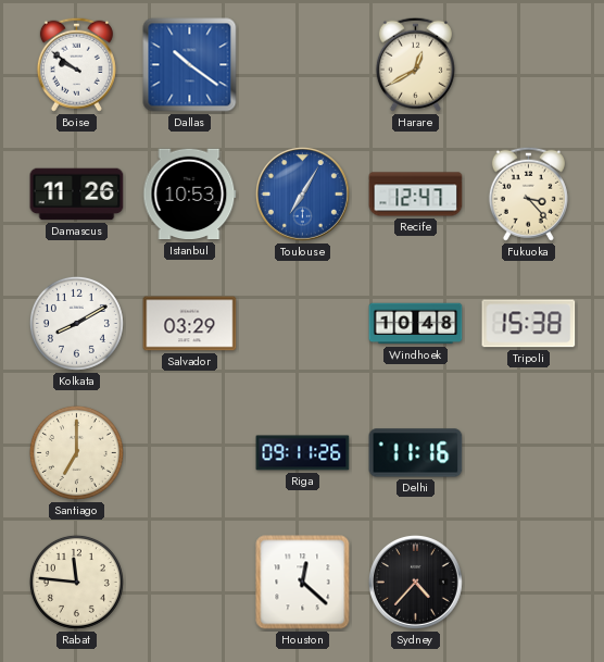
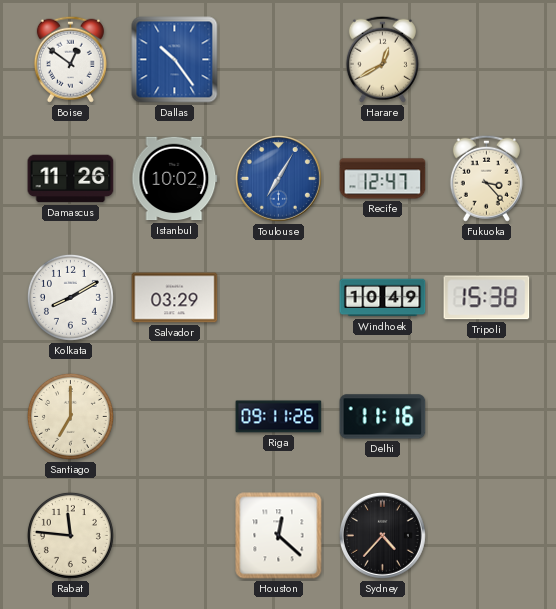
Boise: 9:51 -> 12:51
Dallas: 10:21 -> 10:24
Istanbul: 10:53 -> 10:02
Windhoek: 10:48 -> 10:49
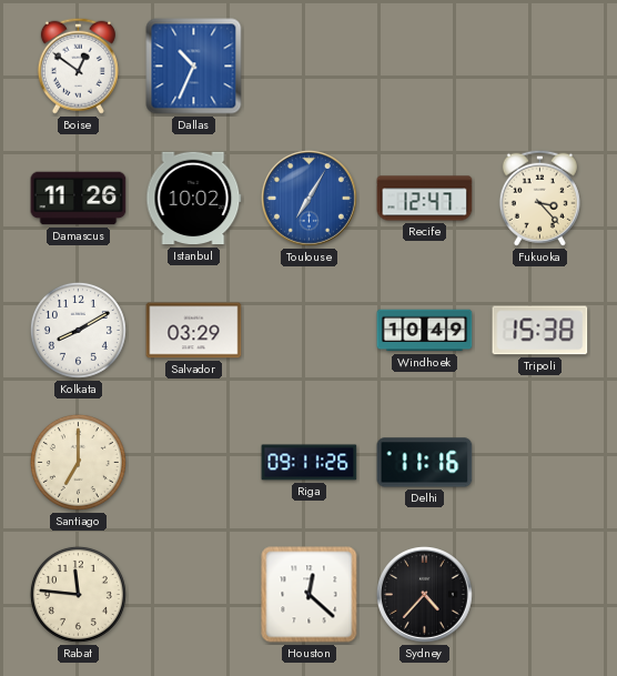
Dallas: 10:24 -> 10:34
Harare: 12:40 -> none
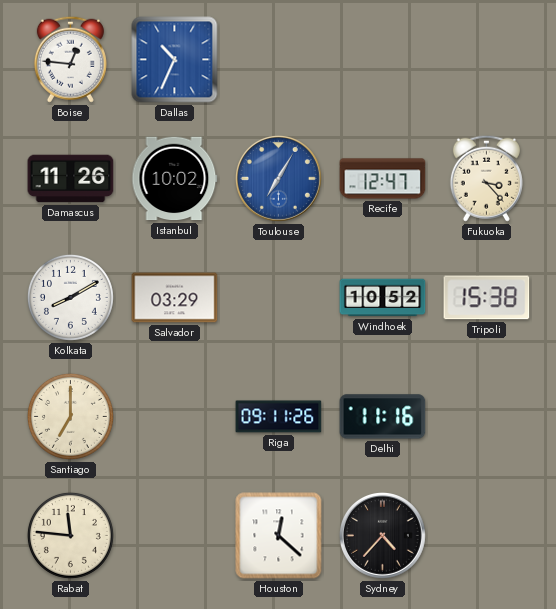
Boise: 12:51 -> 12:46
Windhoek: 10:49 -> 10:52
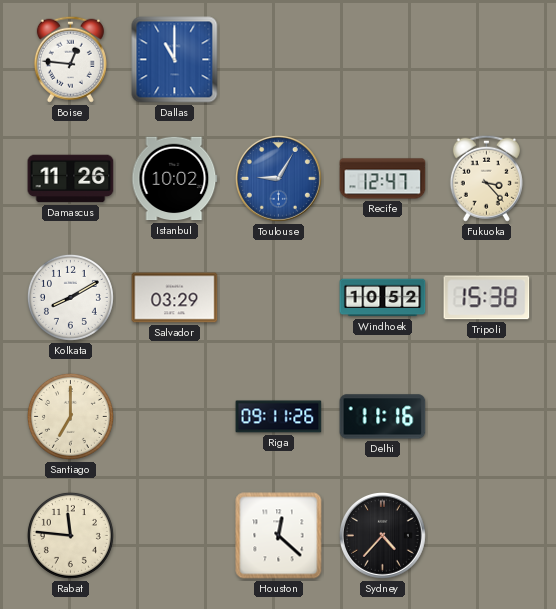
Dallas: 10:34 -> 11:00
Toulouse: 7:05 -> 9:05
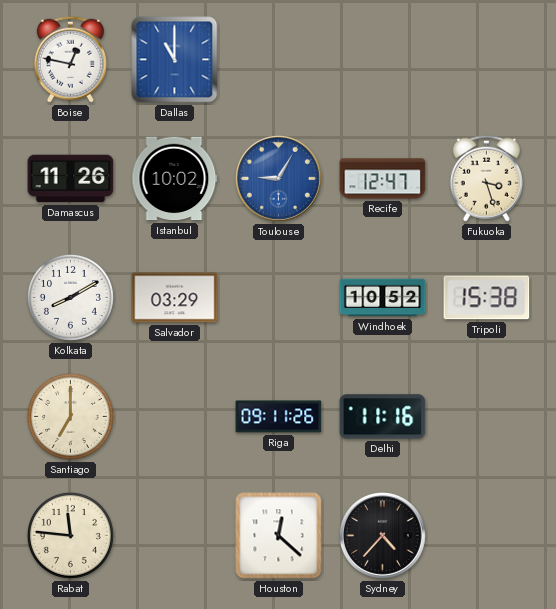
Boise: 12:46 -> 12:47
Fukuoka: 3:23 -> 3:27
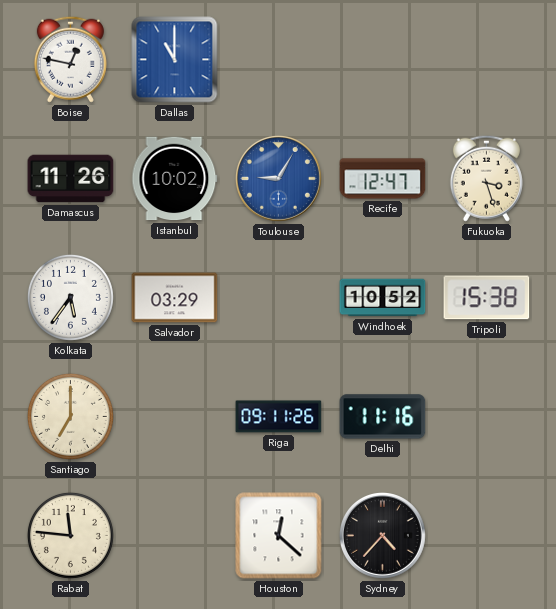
Kolkata: 8:10 -> 5:36
